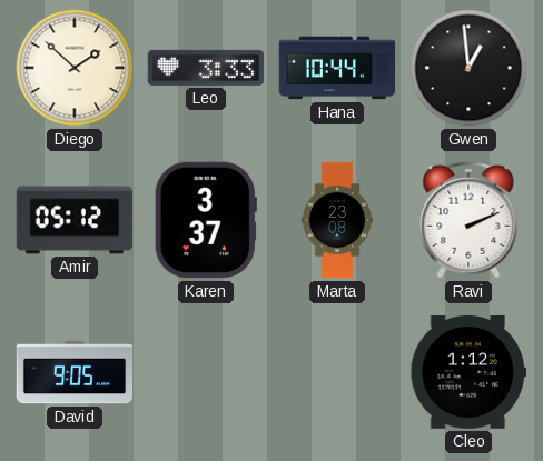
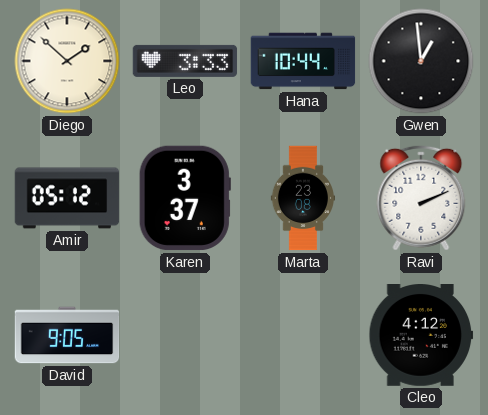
Cleo: 1:12 -> 4:12
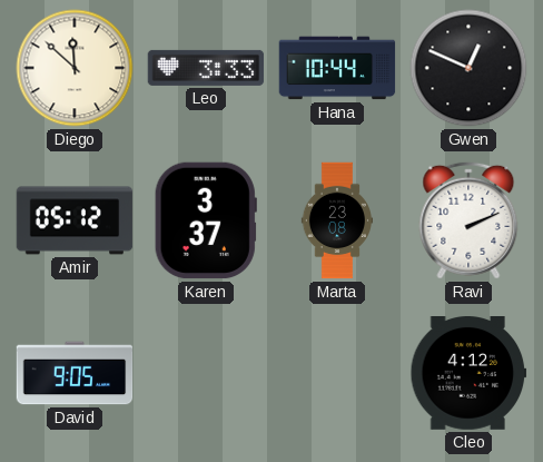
Diego: 1:52 -> 11:52
Gwen: 12:59 -> 12:49
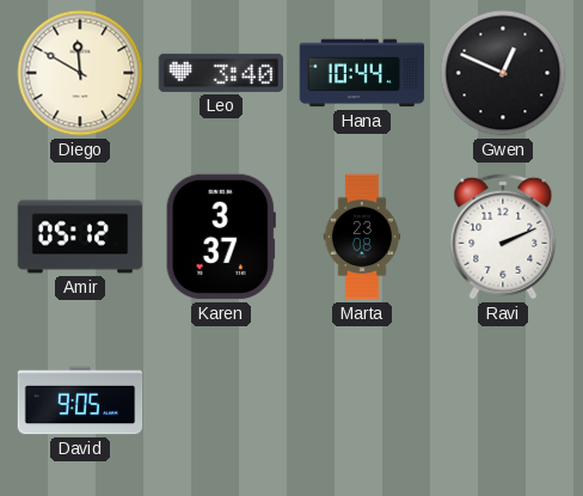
Diego: 11:52 -> 11:50
Leo: 3:33 -> 3:40
Cleo: 4:12 -> none
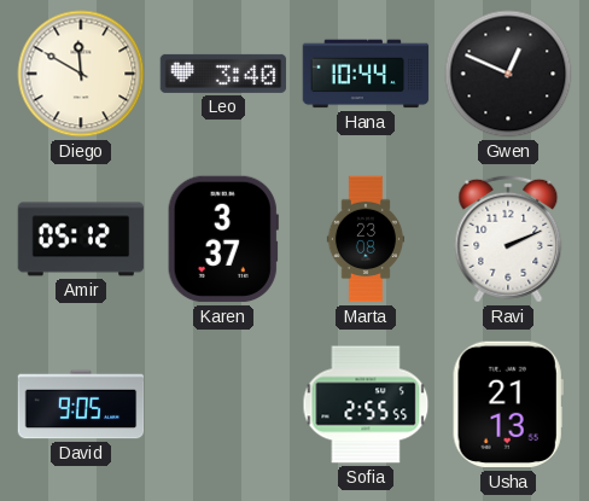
Sofia: none -> 2:55
Usha: none -> 21:13
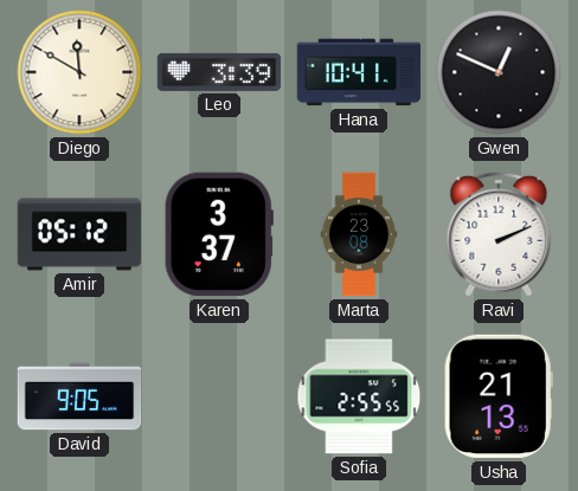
Leo: 3:40 -> 3:39
Hana: 10:44 -> 10:41
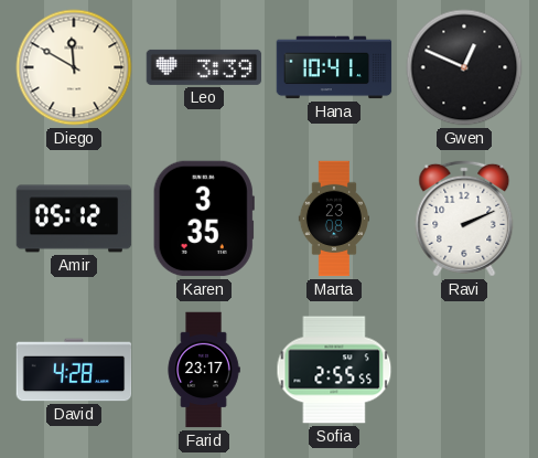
Karen: 3:37 -> 3:35
David: 9:05 -> 4:28
Farid: none -> 23:17
Usha: 21:13 -> none
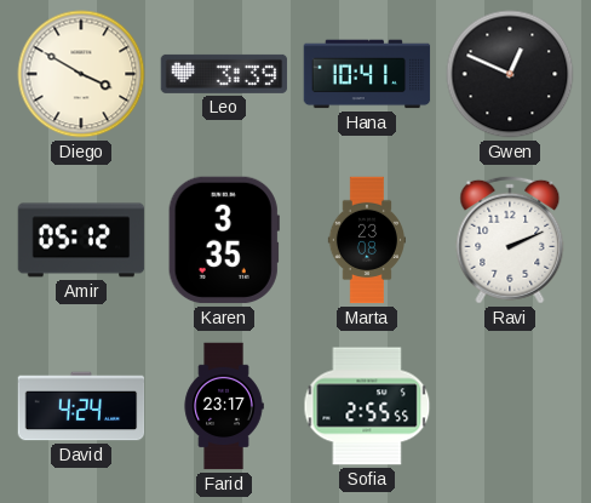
Diego: 11:50 -> 3:50
David: 4:28 -> 4:24
